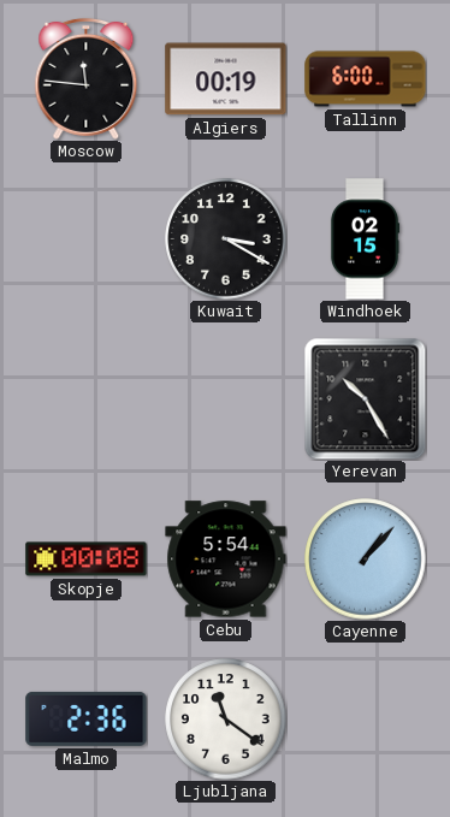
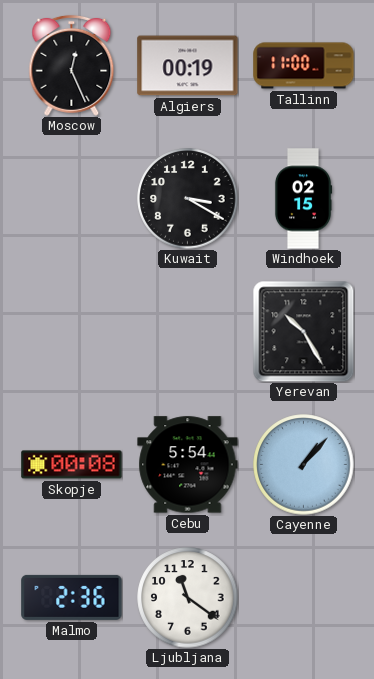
Moscow: 11:46 -> 12:26
Tallinn: 6:00 -> 11:00
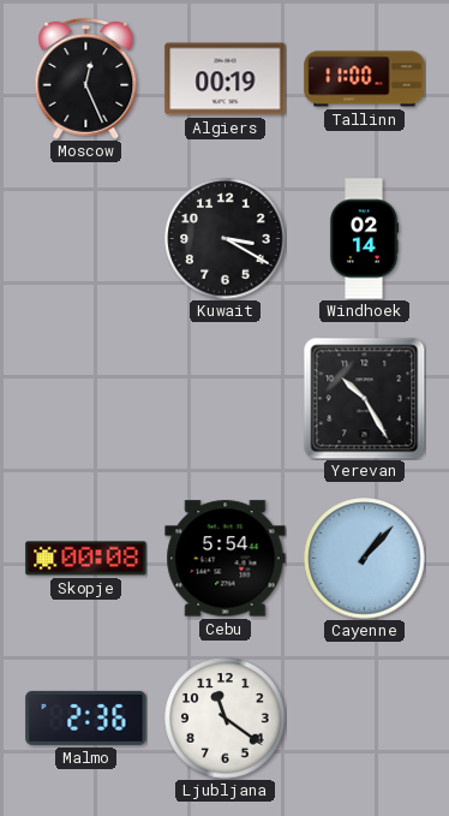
Windhoek: 02:15 -> 02:14
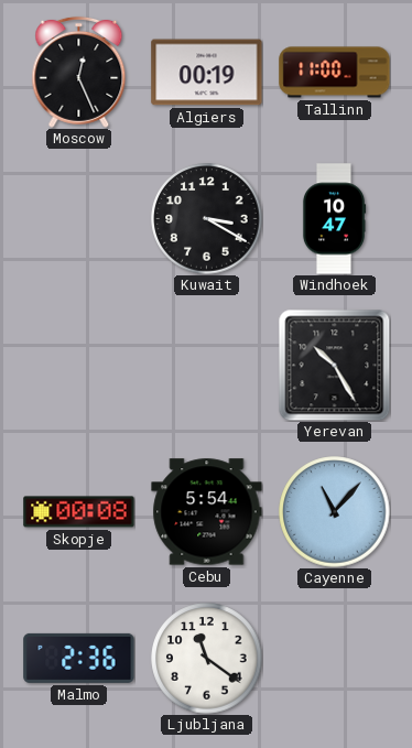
Windhoek: 02:14 -> 10:47
Cayenne: 1:07 -> 11:07
